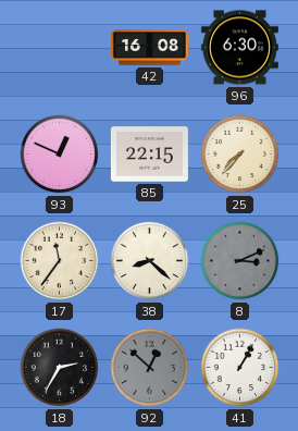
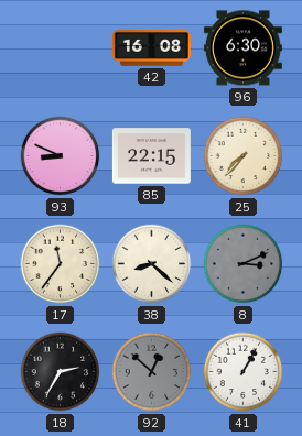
93: 12:49 -> 8:49
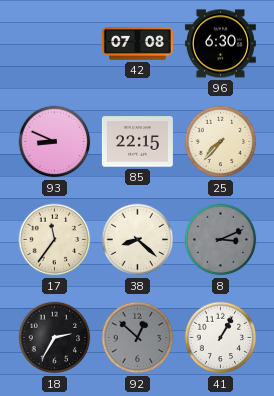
42: 16:08 -> 07:08
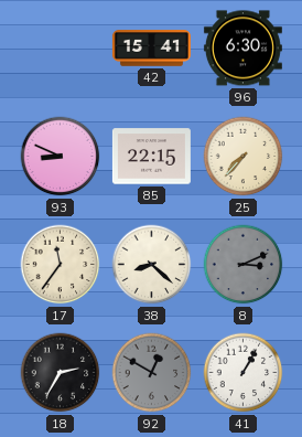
42: 07:08 -> 15:41
92: 12:52 -> 12:50
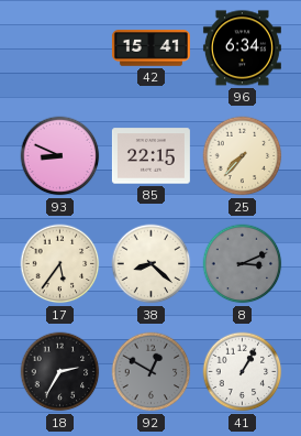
96: 6:30 -> 6:34
17: 11:36 -> 5:36
